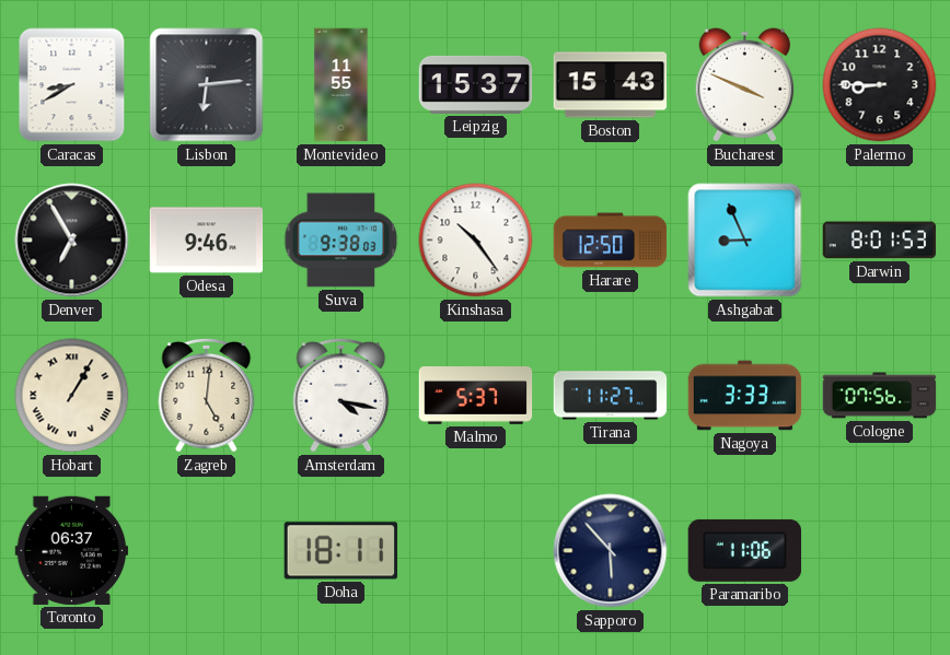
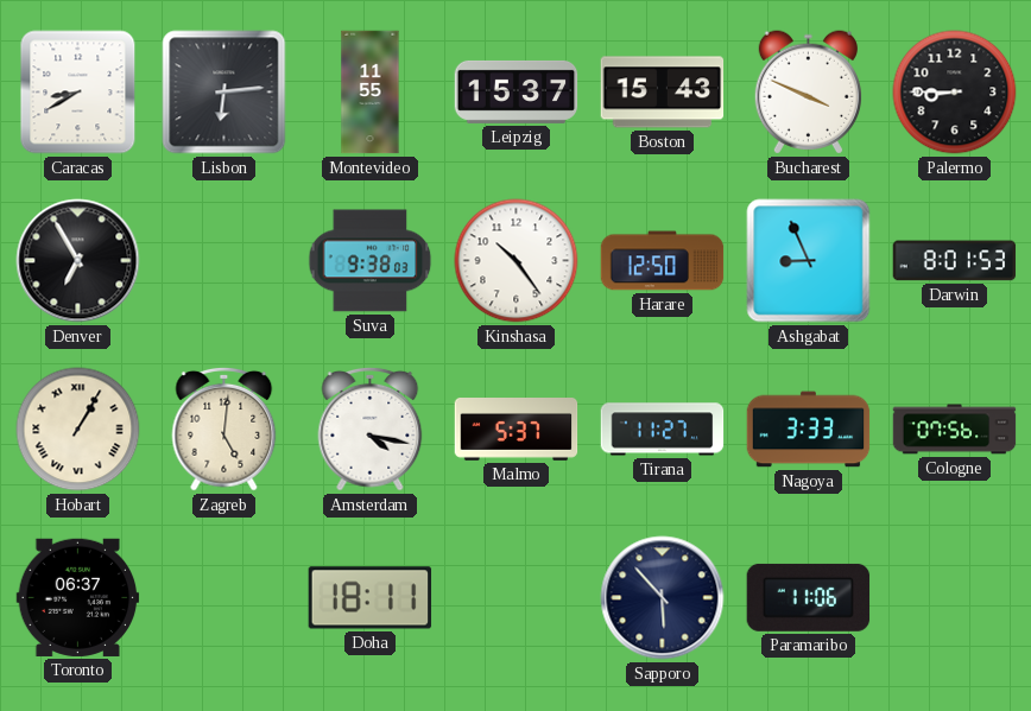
Odesa: 9:46 -> none
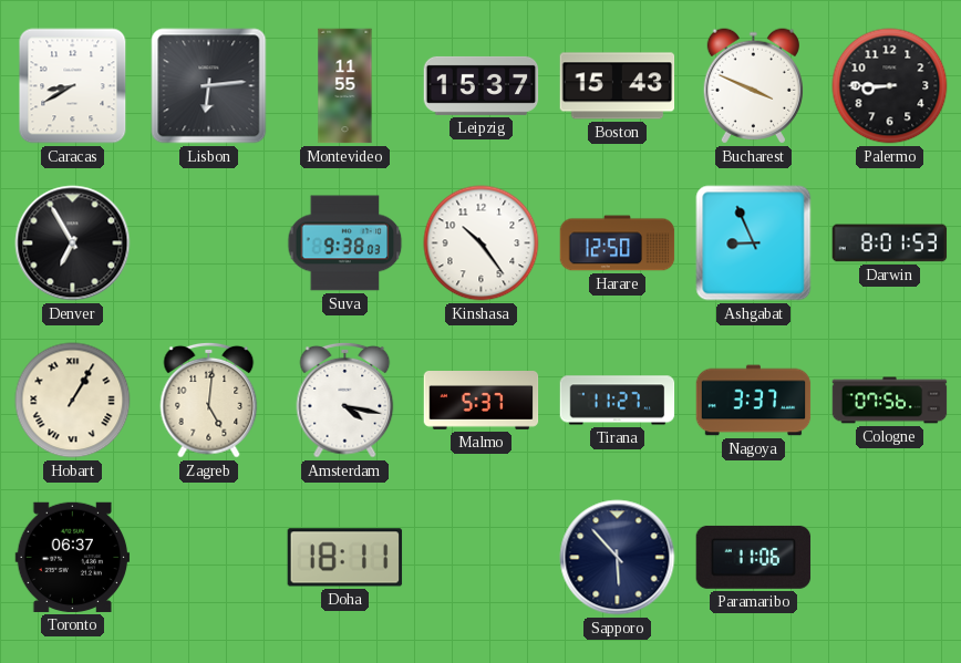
Nagoya: 3:33 -> 3:37
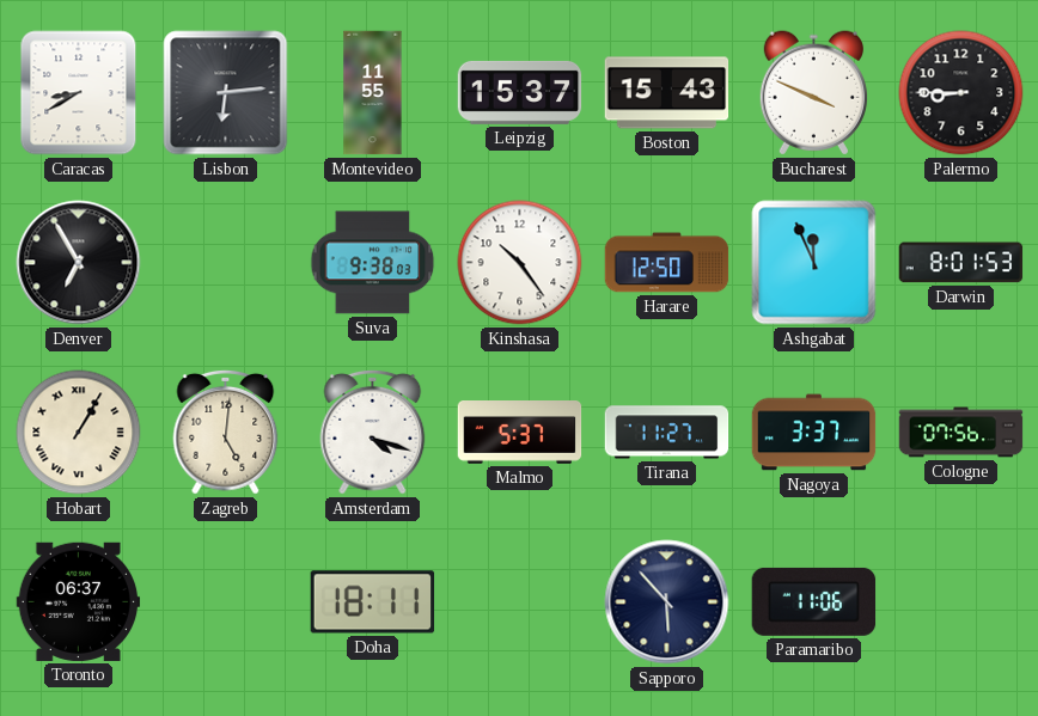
Ashgabat: 8:56 -> 11:56
Amsterdam: 4:17 -> 4:18
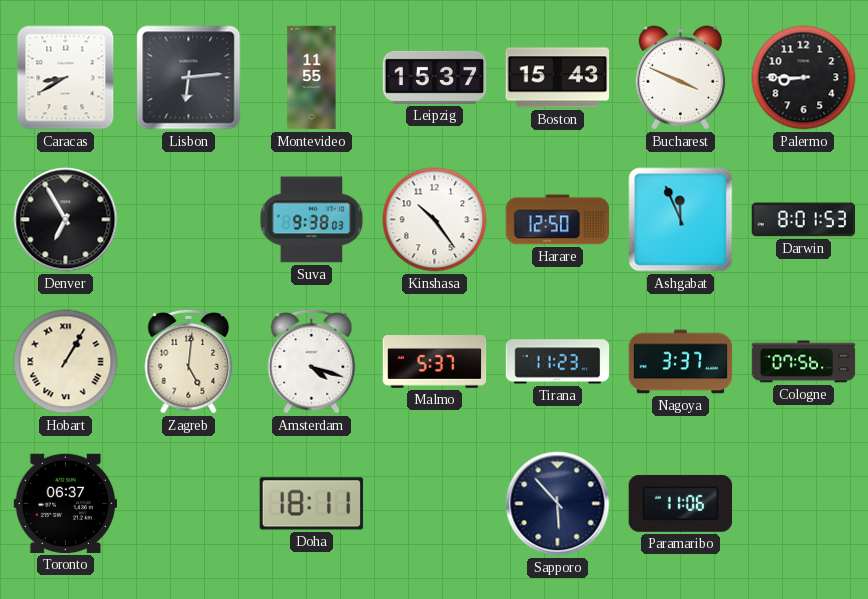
Tirana: 11:27 -> 11:23
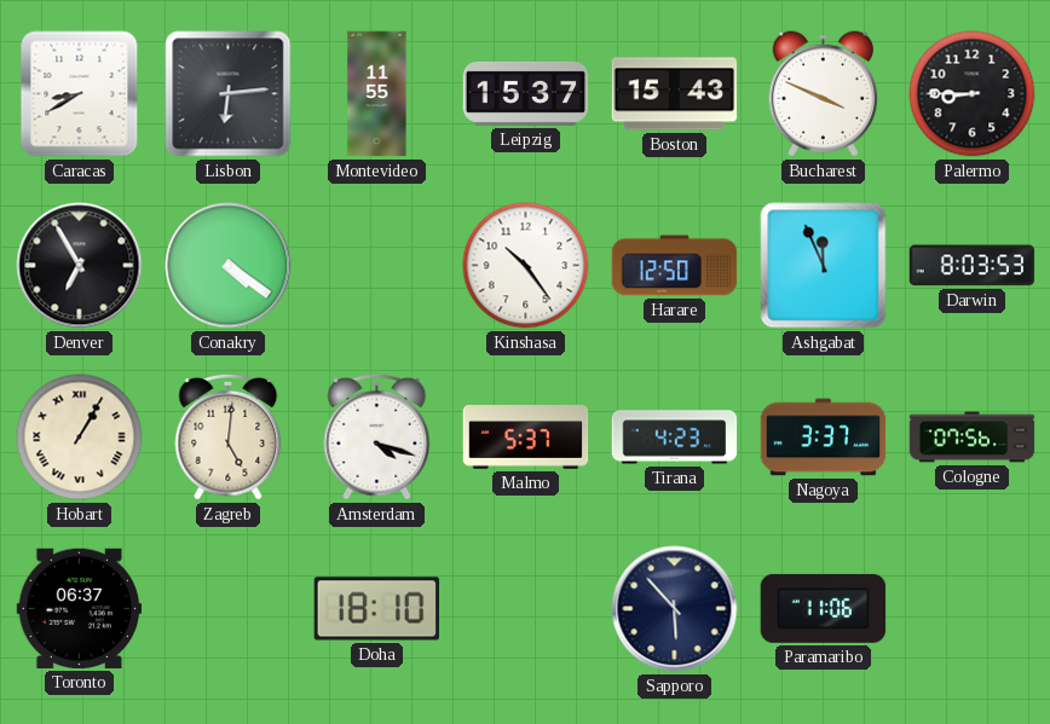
Conakry: none -> 4:21
Suva: 9:38 -> none
Darwin: 8:01 -> 8:03
Tirana: 11:23 -> 4:23
Doha: 18:11 -> 18:10
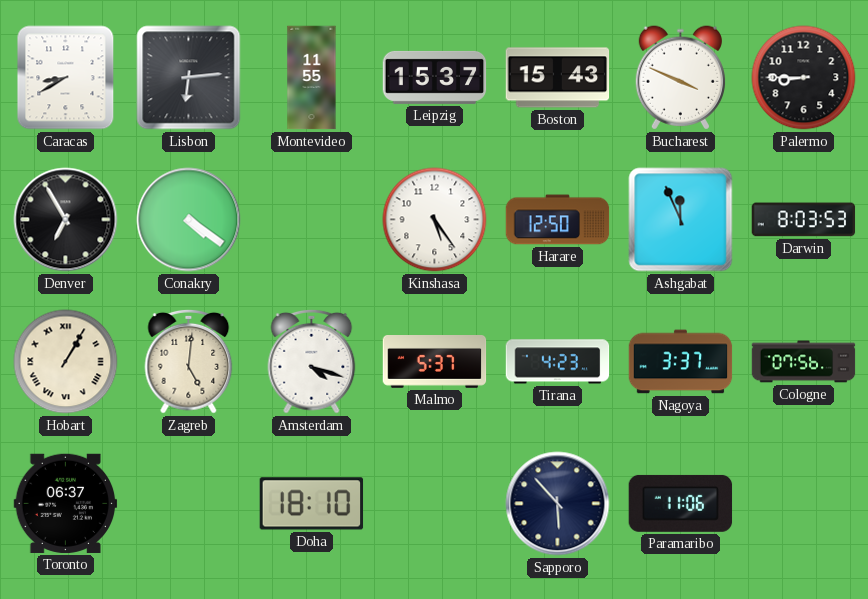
Kinshasa: 10:24 -> 5:24
